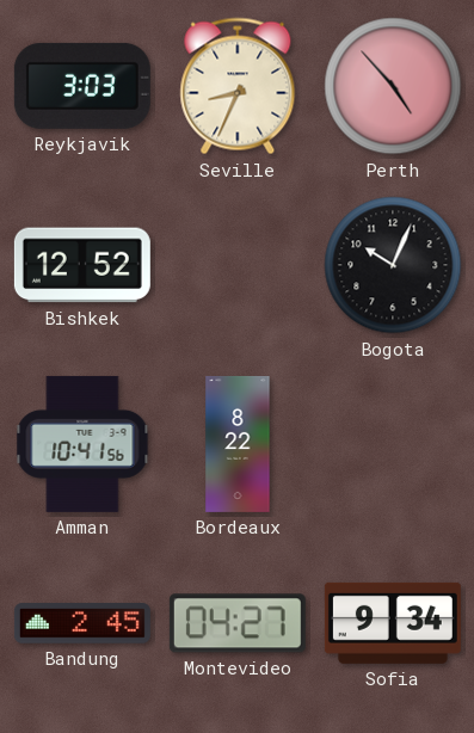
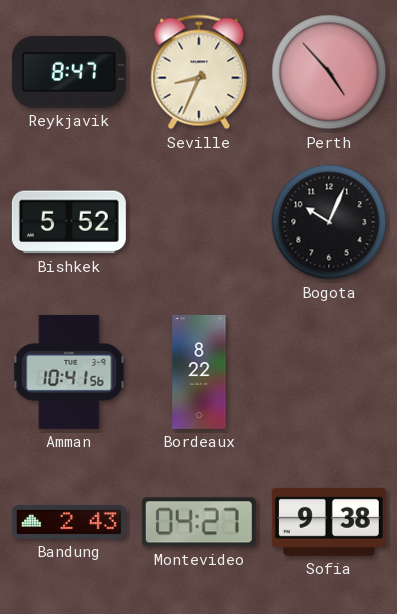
Reykjavik: 3:03 -> 8:47
Bishkek: 12:52 -> 5:52
Bandung: 2:45 -> 2:43
Sofia: 9:34 -> 9:38
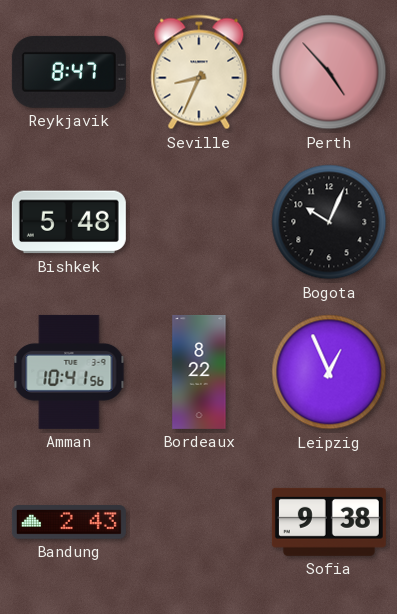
Bishkek: 5:52 -> 5:48
Leipzig: none -> 12:56
Montevideo: 04:27 -> none
